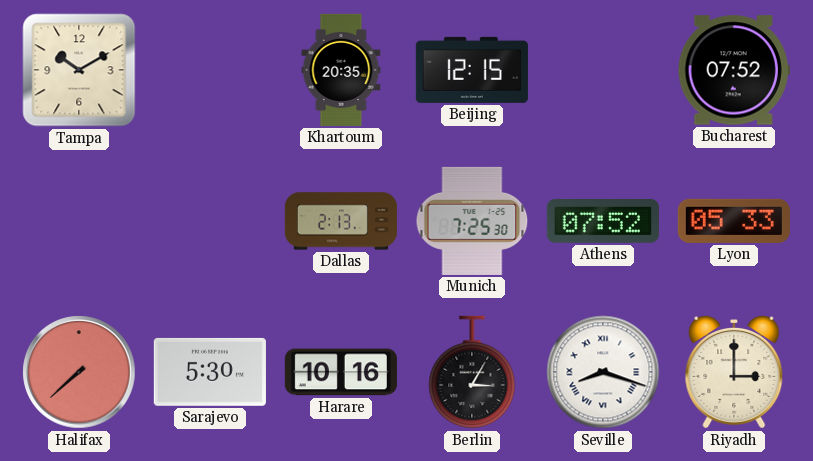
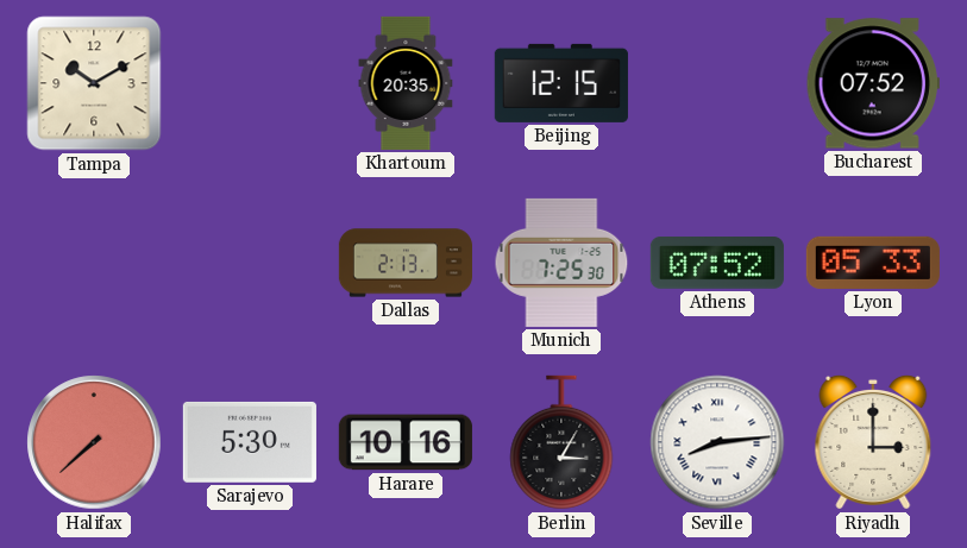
Seville: 8:18 -> 8:14
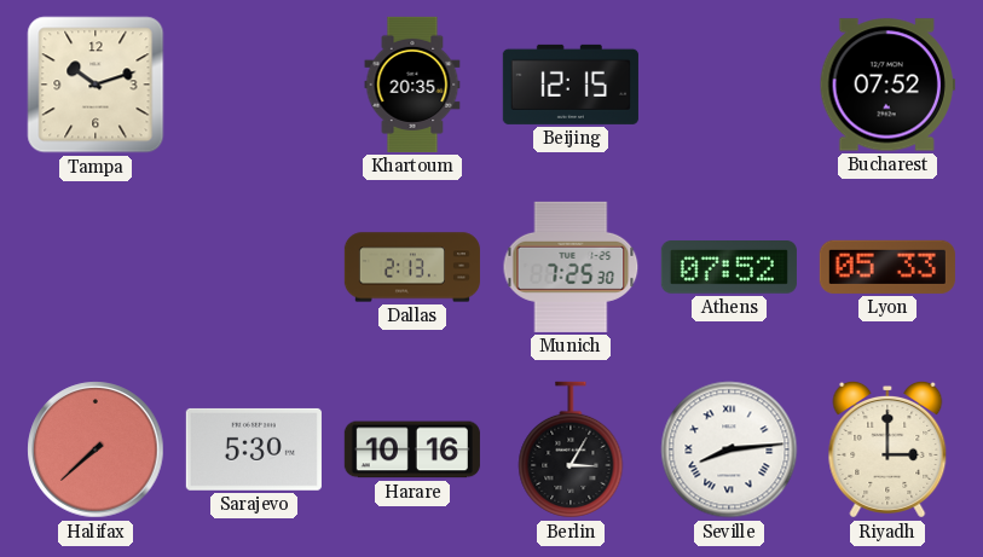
Tampa: 10:10 -> 10:12
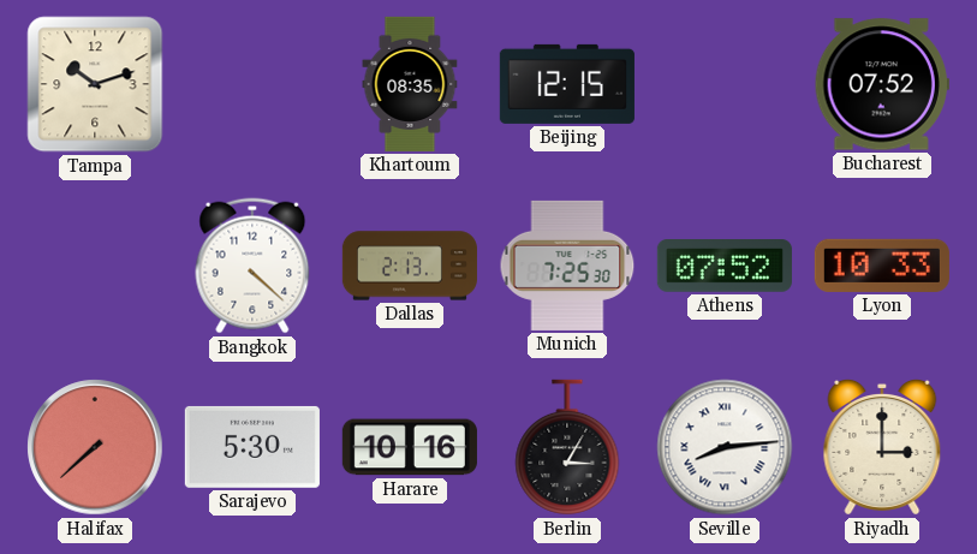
Khartoum: 20:35 -> 08:35
Bangkok: none -> 4:22
Lyon: 05:33 -> 10:33
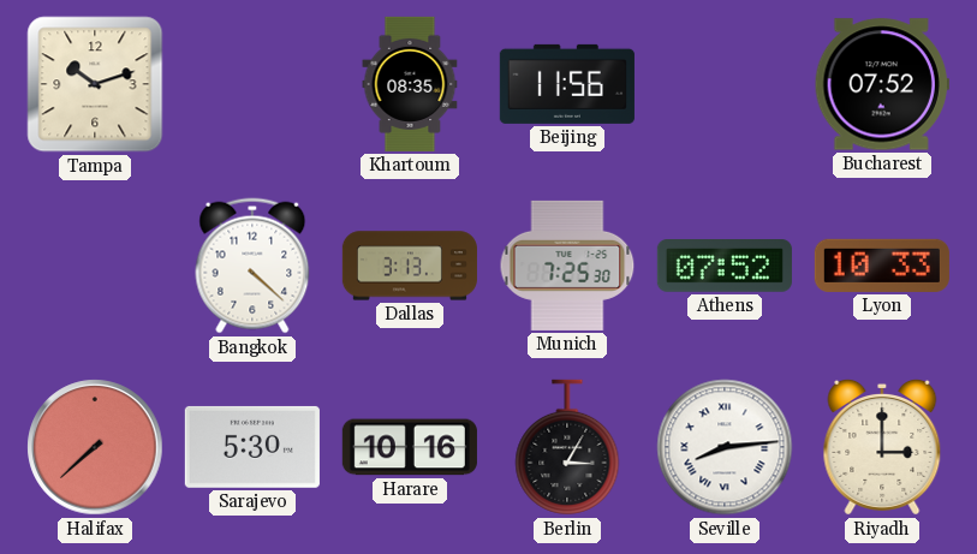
Beijing: 12:15 -> 11:56
Dallas: 2:13 -> 3:13
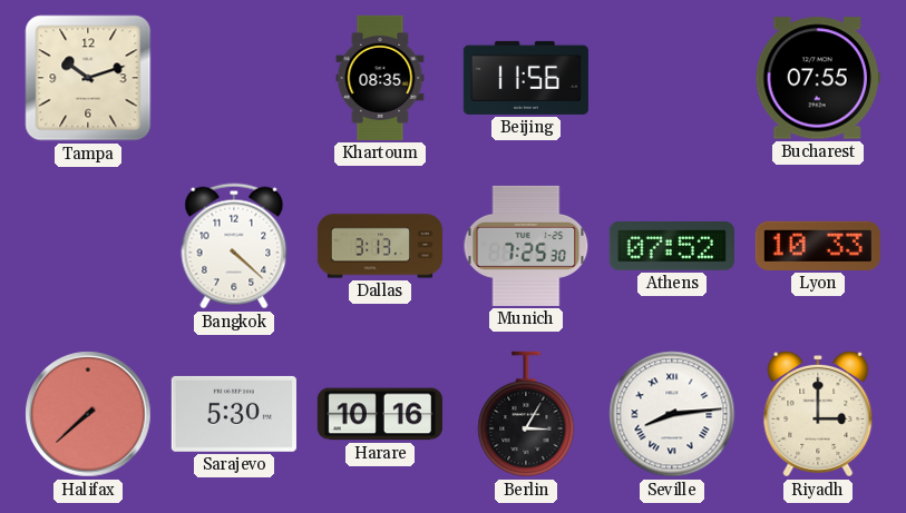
Bucharest: 07:52 -> 07:55
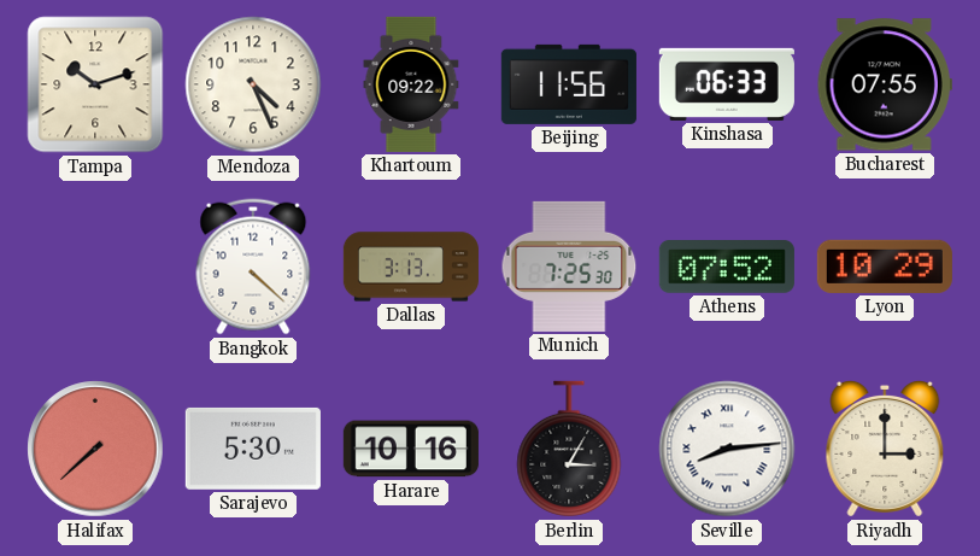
Mendoza: none -> 4:26
Khartoum: 08:35 -> 09:22
Kinshasa: none -> 06:33
Lyon: 10:33 -> 10:29
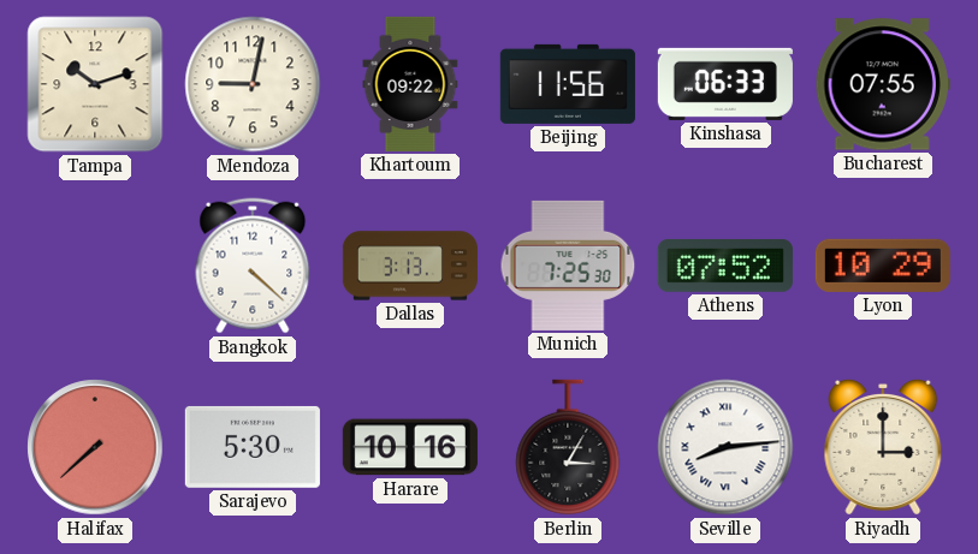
Mendoza: 4:26 -> 9:02
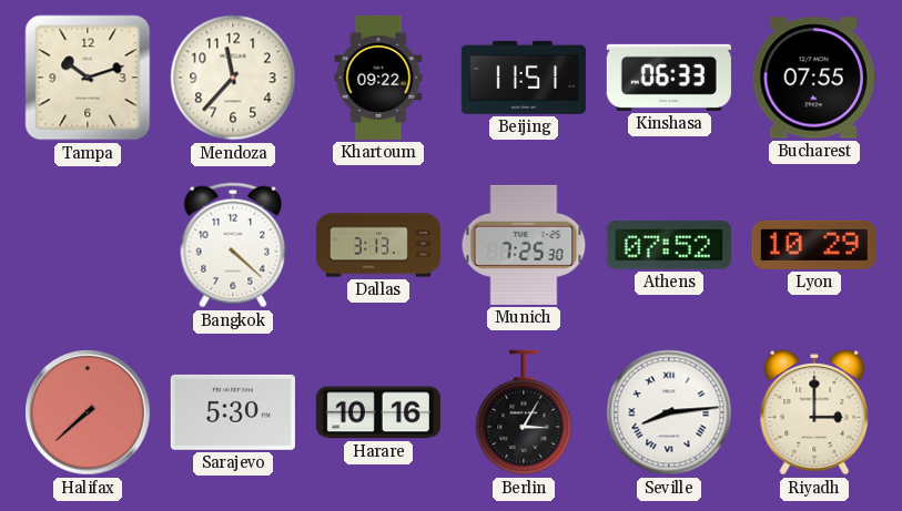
Mendoza: 9:02 -> 11:37
Beijing: 11:56 -> 11:51
